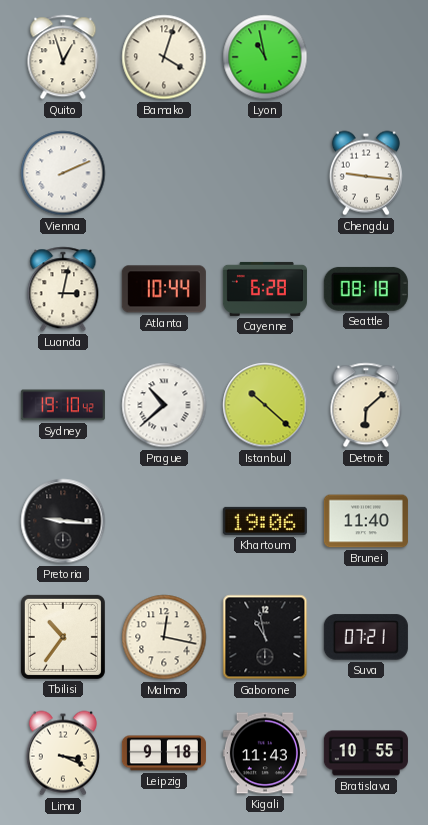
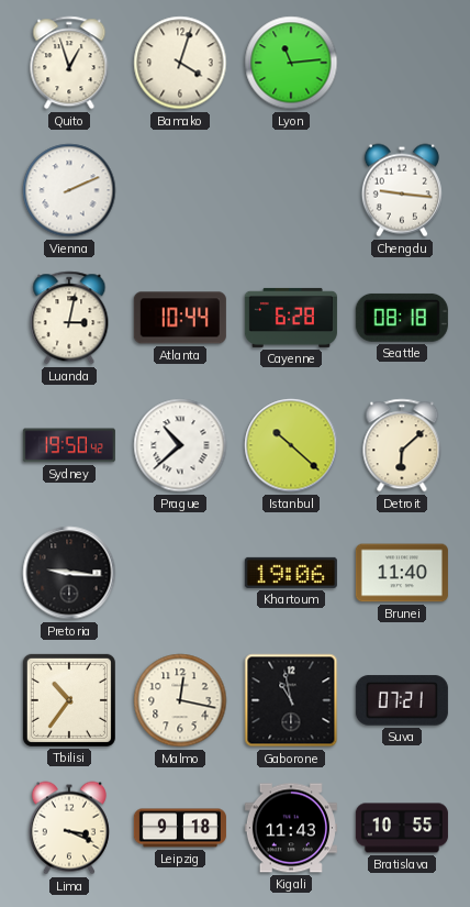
Lyon: 10:58 -> 11:14
Sydney: 19:10 -> 19:50
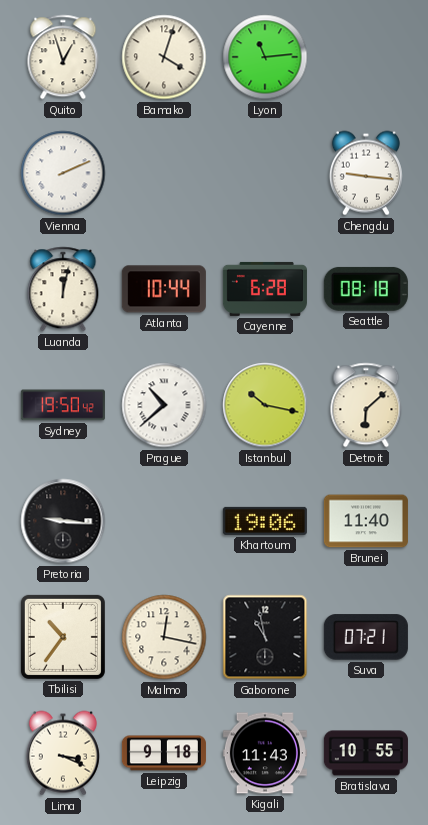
Luanda: 3:02 -> 12:02
Istanbul: 10:22 -> 10:17
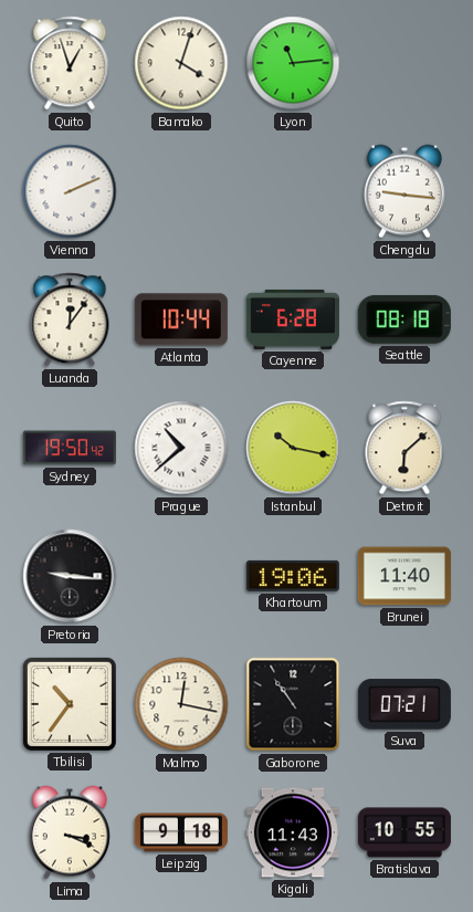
Luanda: 12:02 -> 12:06
Gaborone: 10:58 -> 10:54
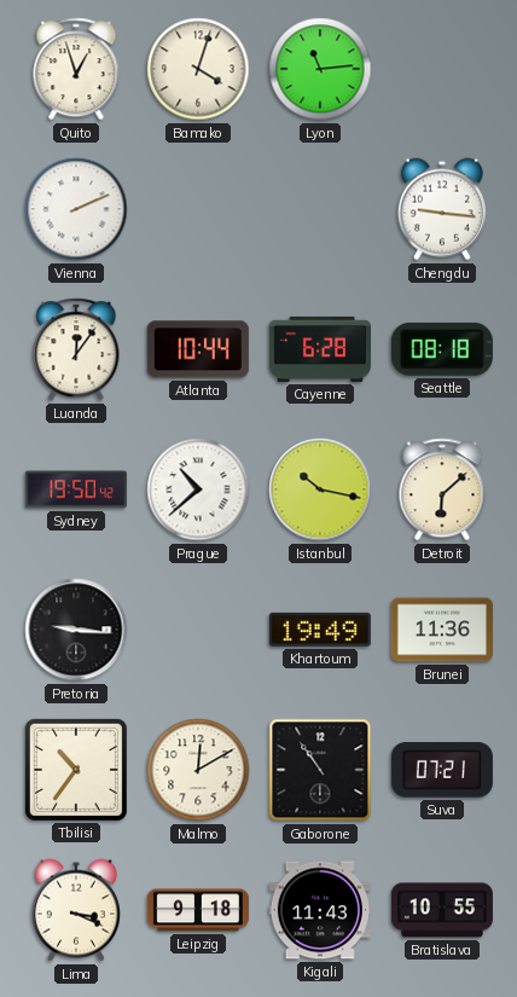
Khartoum: 19:06 -> 19:49
Brunei: 11:40 -> 11:36
Malmo: 12:17 -> 12:10
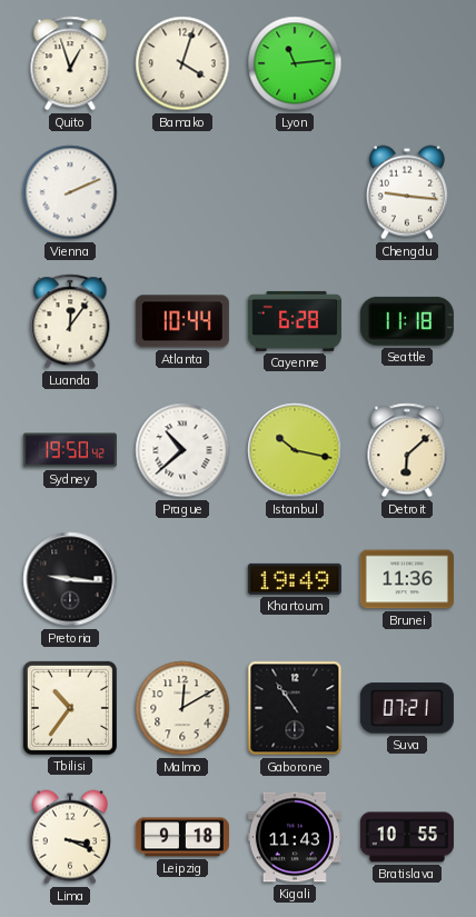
Seattle: 08:18 -> 11:18
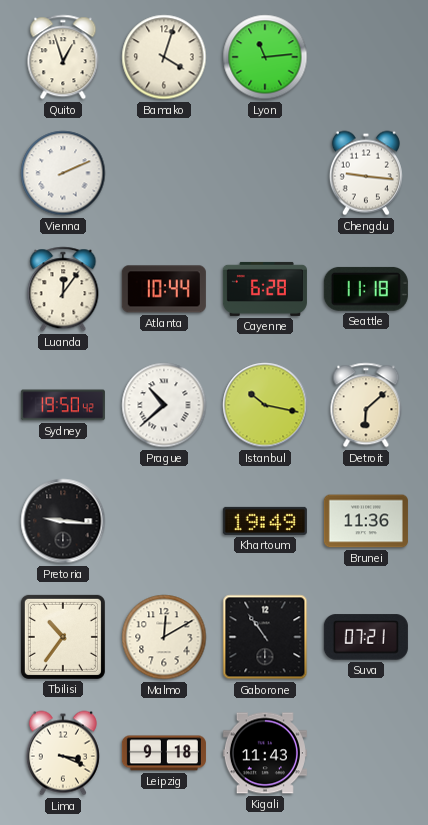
Bratislava: 10:55 -> none
